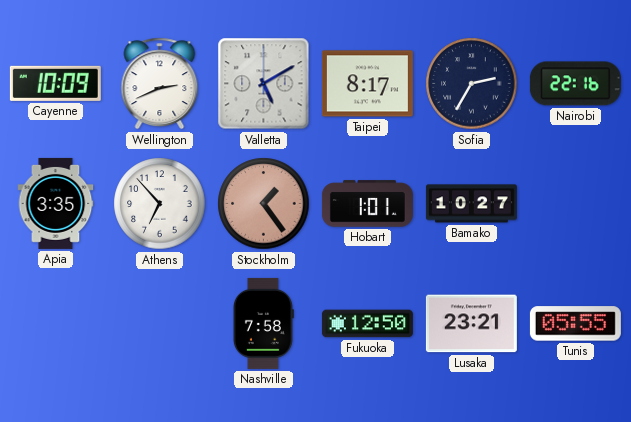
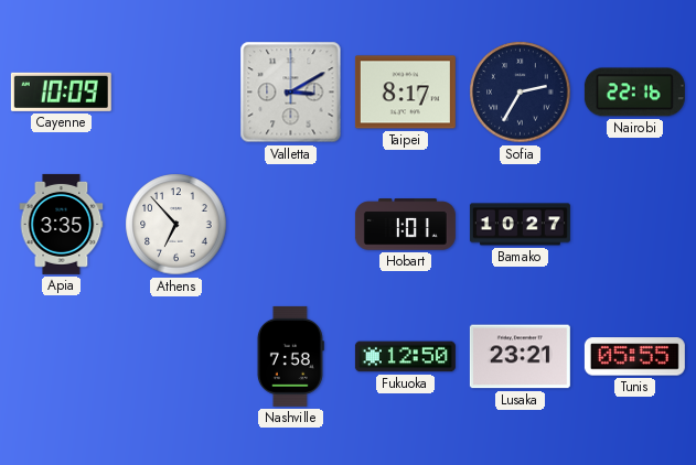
Wellington: 2:41 -> none
Valletta: 5:10 -> 3:10
Stockholm: 1:24 -> none
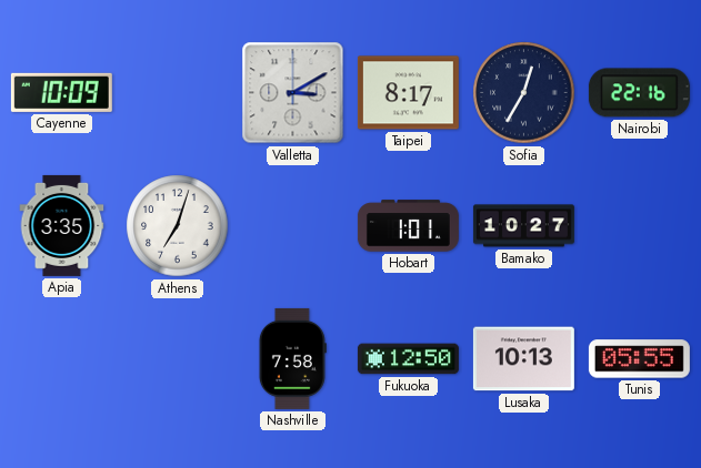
Sofia: 2:35 -> 12:35
Athens: 6:53 -> 7:03
Lusaka: 23:21 -> 10:13
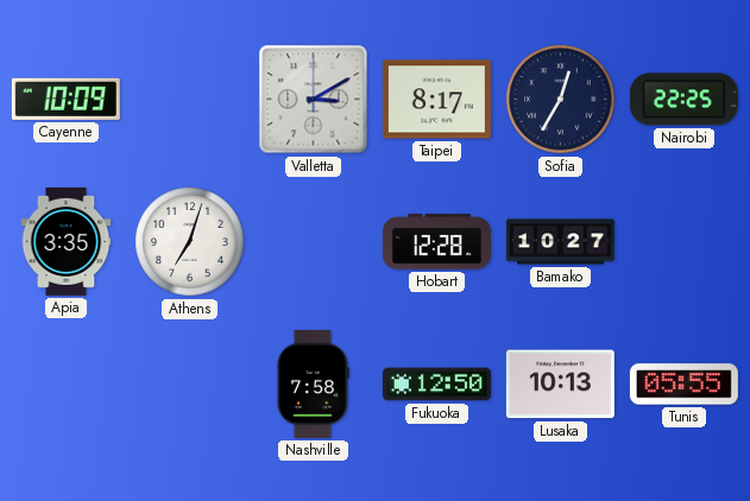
Nairobi: 22:16 -> 22:25
Hobart: 1:01 -> 12:28
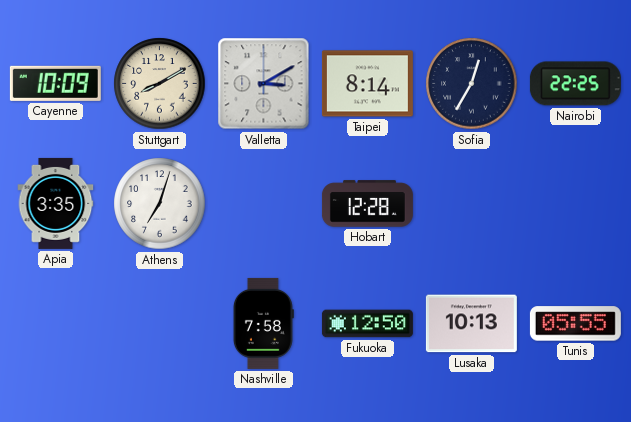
Stuttgart: none -> 8:10
Taipei: 8:17 -> 8:14
Bamako: 10:27 -> none
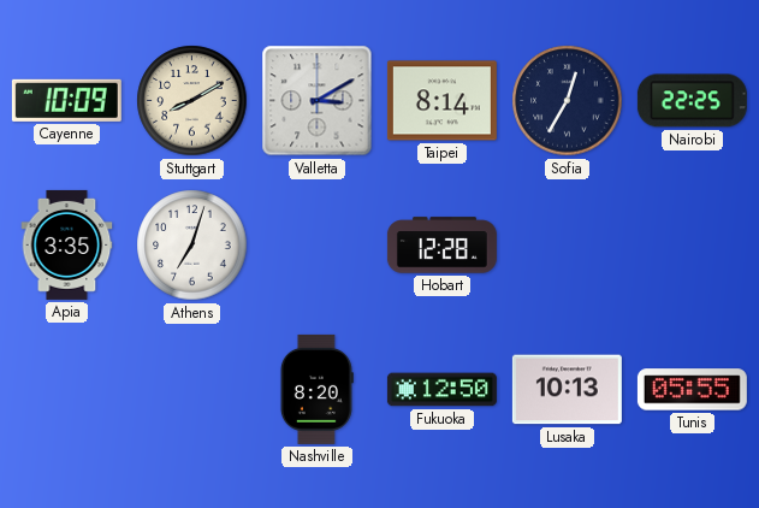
Nashville: 7:58 -> 8:20
